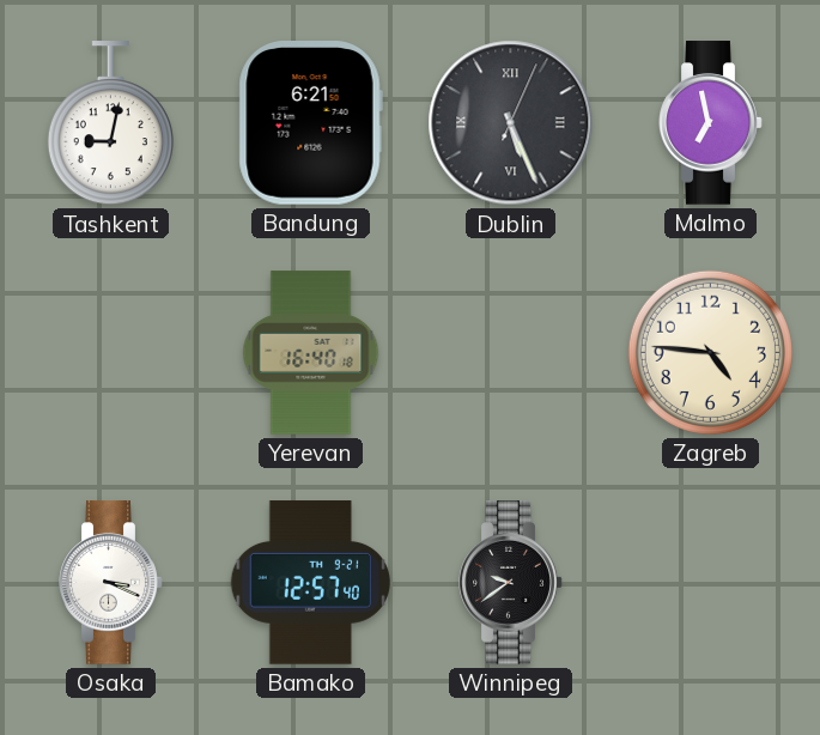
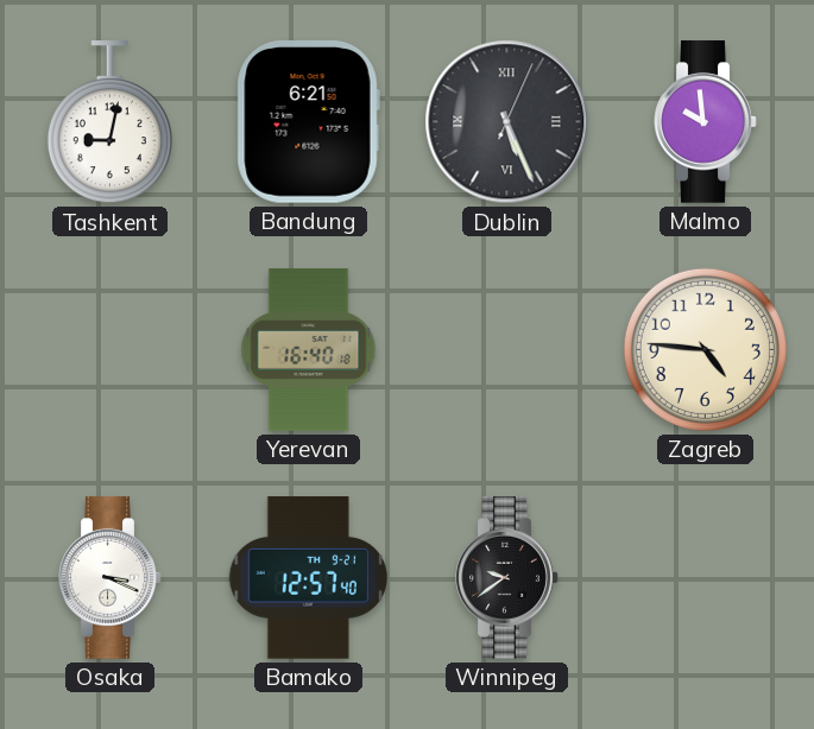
Malmo: 6:58 -> 9:59
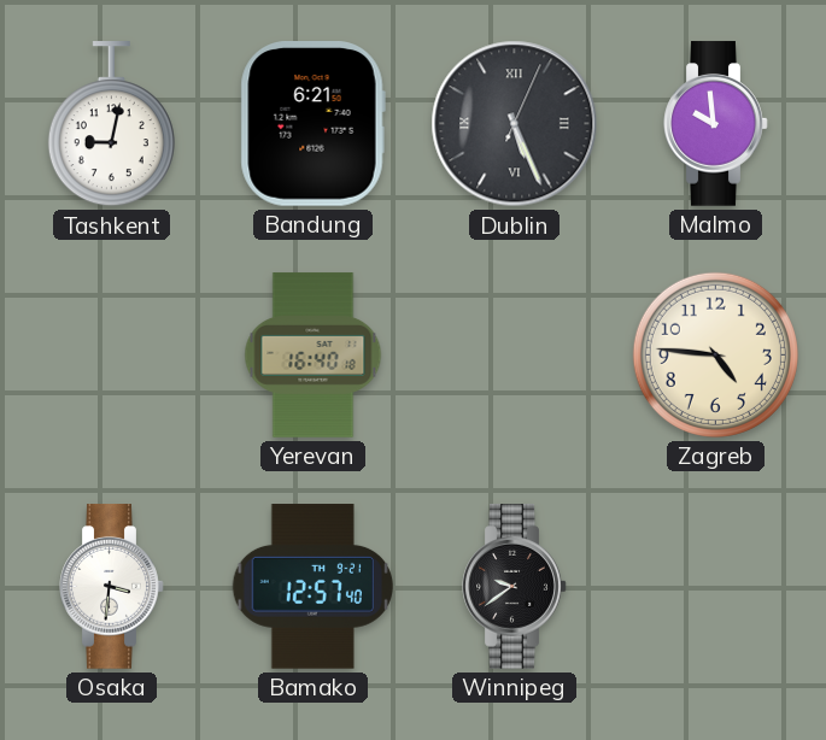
Osaka: 3:19 -> 3:31
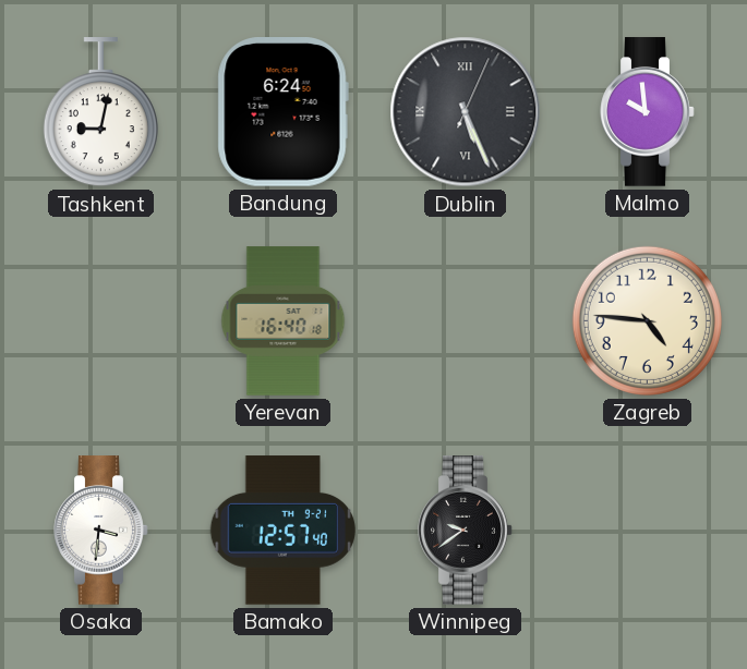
Bandung: 6:21 -> 6:24
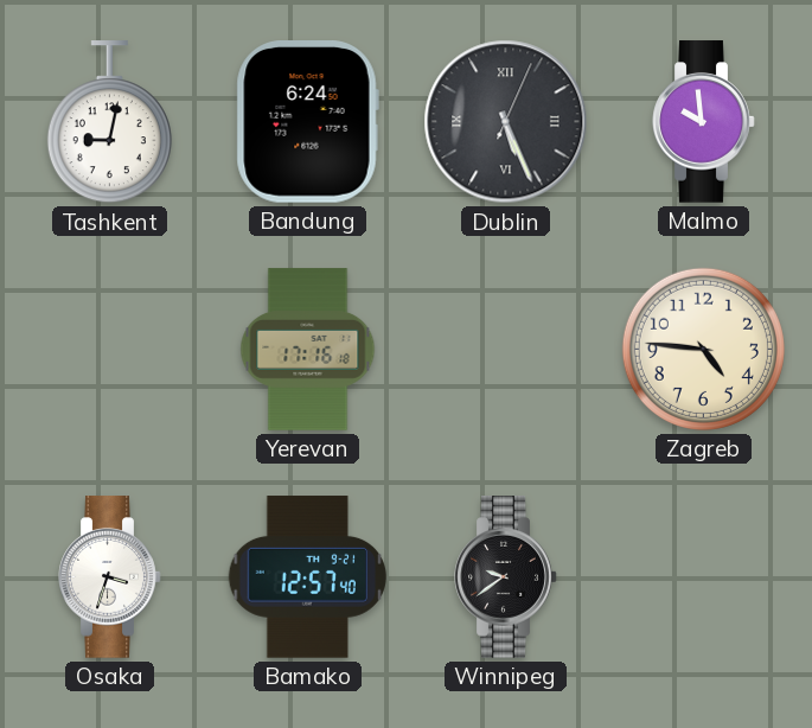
Yerevan: 16:40 -> 17:16
Osaka: 3:31 -> 3:33
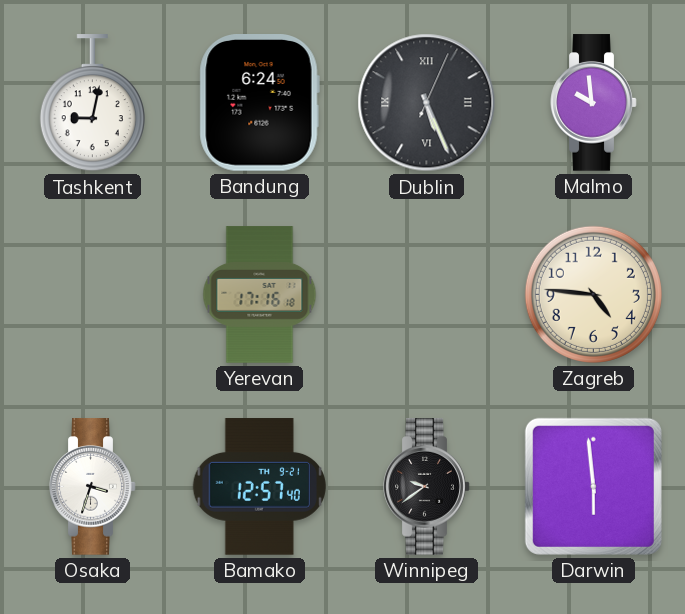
Darwin: none -> 5:59
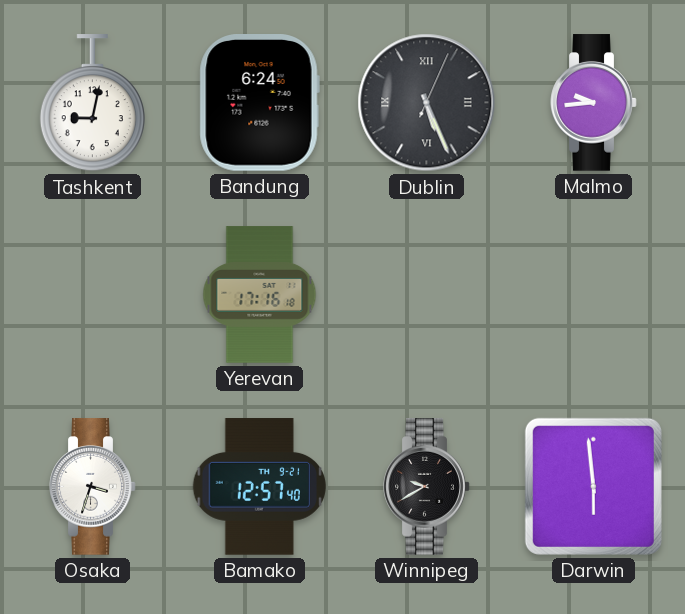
Malmo: 9:59 -> 9:44
Zagreb: 4:46 -> none
Winnipeg: 9:39 -> 9:40
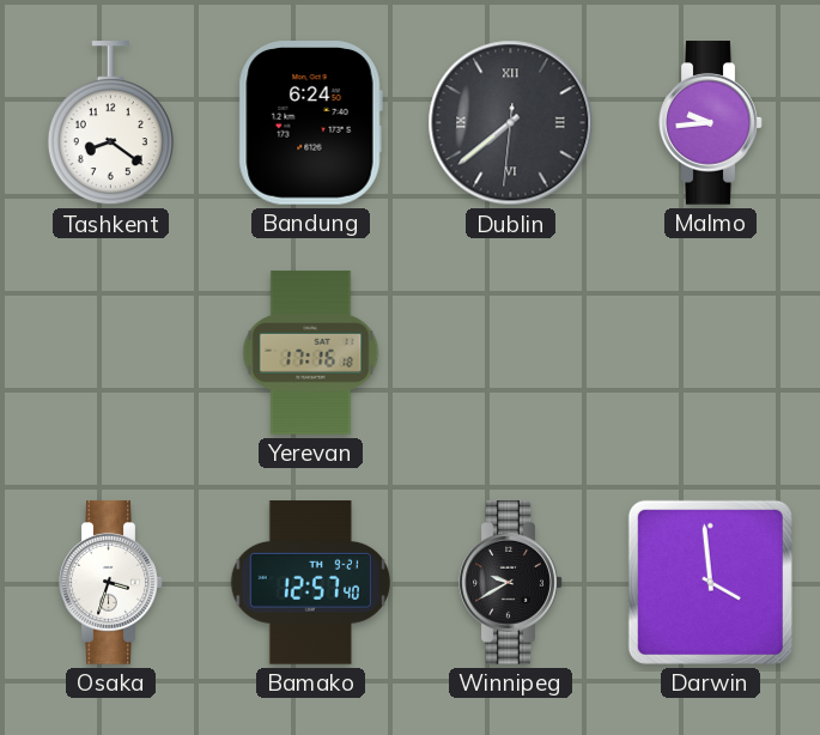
Tashkent: 9:02 -> 8:21
Dublin: 5:26 -> 7:38
Darwin: 5:59 -> 3:59
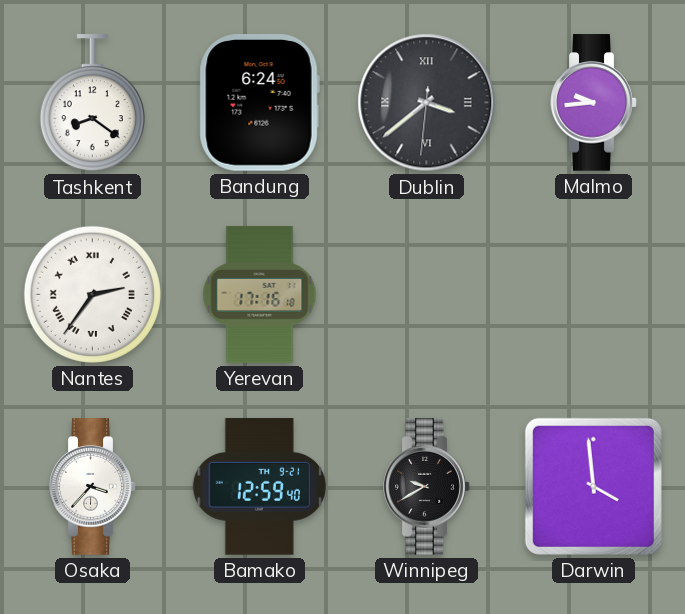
Dublin: 7:38 -> 3:38
Nantes: none -> 2:36
Osaka: 3:33 -> 3:37
Bamako: 12:57 -> 12:59
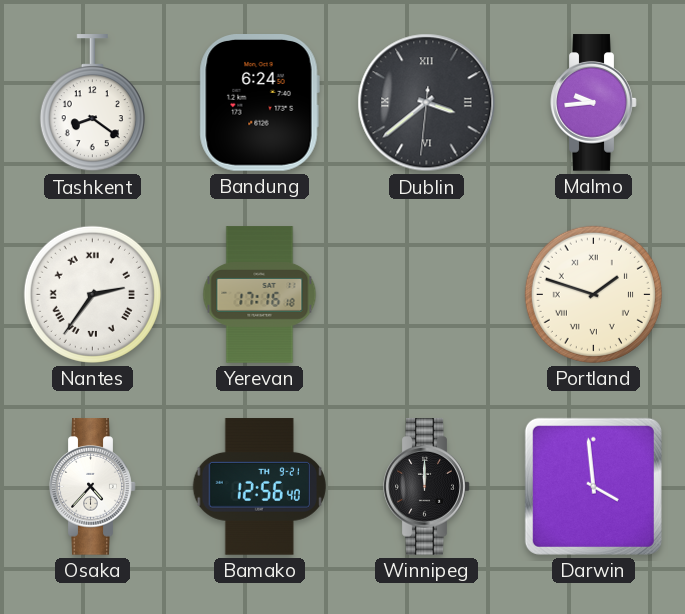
Portland: none -> 1:48
Osaka: 3:37 -> 4:37
Bamako: 12:59 -> 12:56
Winnipeg: 9:40 -> 12:00
